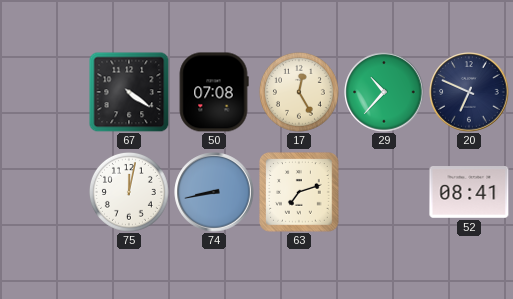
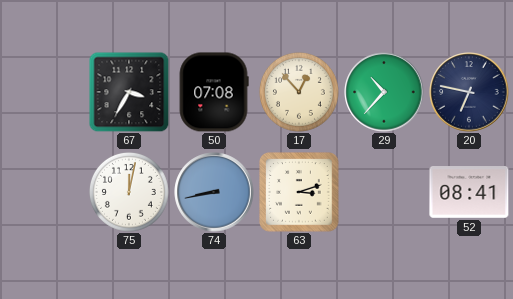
67: 4:21 -> 3:35
17: 12:25 -> 12:53
20: 6:49 -> 6:47
63: 7:12 -> 3:12
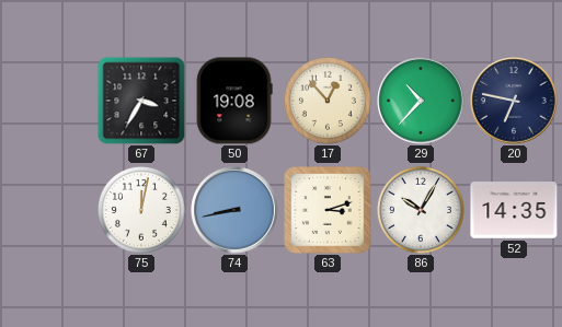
50: 07:08 -> 19:08
86: none -> 10:05
52: 08:41 -> 14:35
